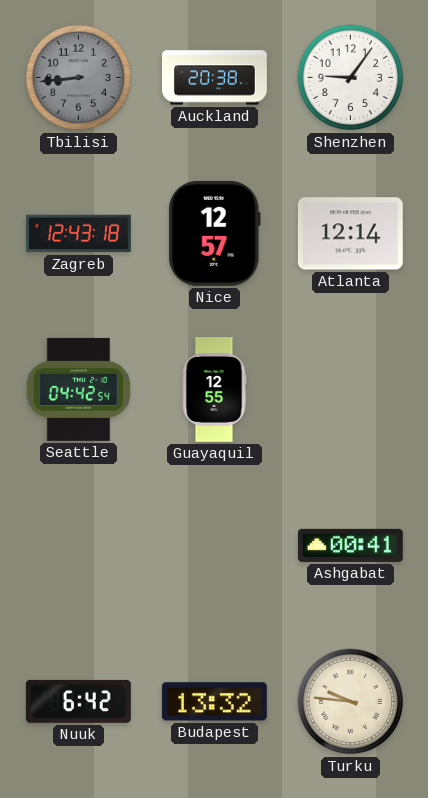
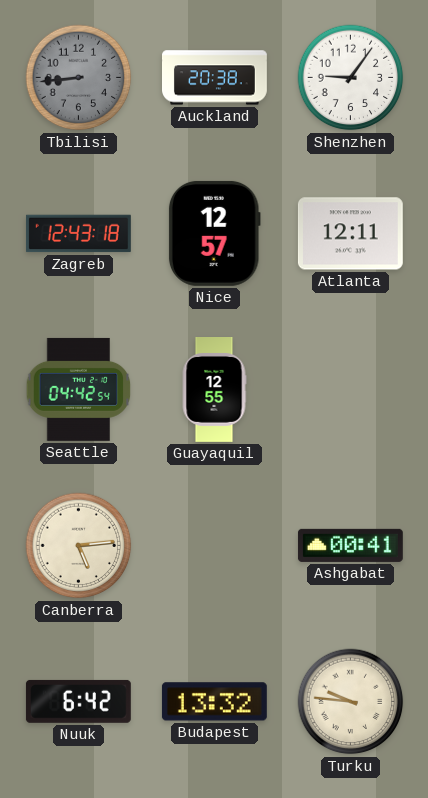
Atlanta: 12:14 -> 12:11
Canberra: none -> 5:14
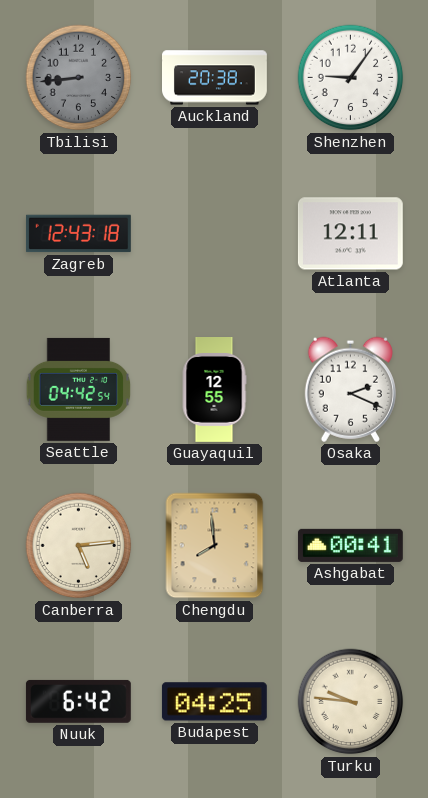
Nice: 12:57 -> none
Osaka: none -> 2:19
Chengdu: none -> 7:59
Budapest: 13:32 -> 04:25
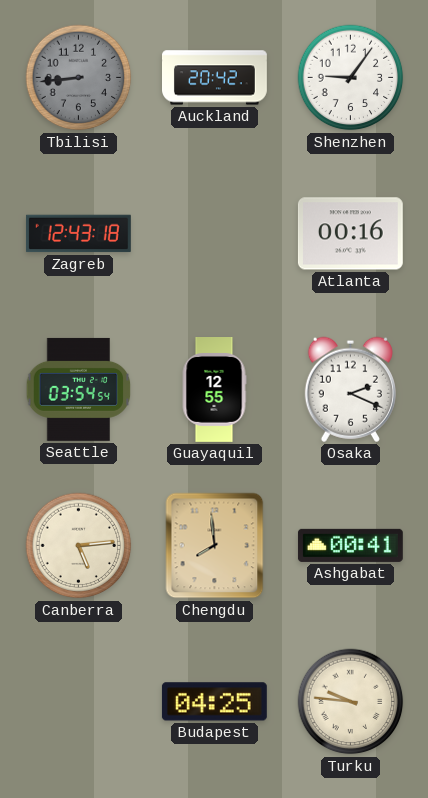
Auckland: 20:38 -> 20:42
Atlanta: 12:11 -> 00:16
Seattle: 04:42 -> 03:54
Nuuk: 6:42 -> none
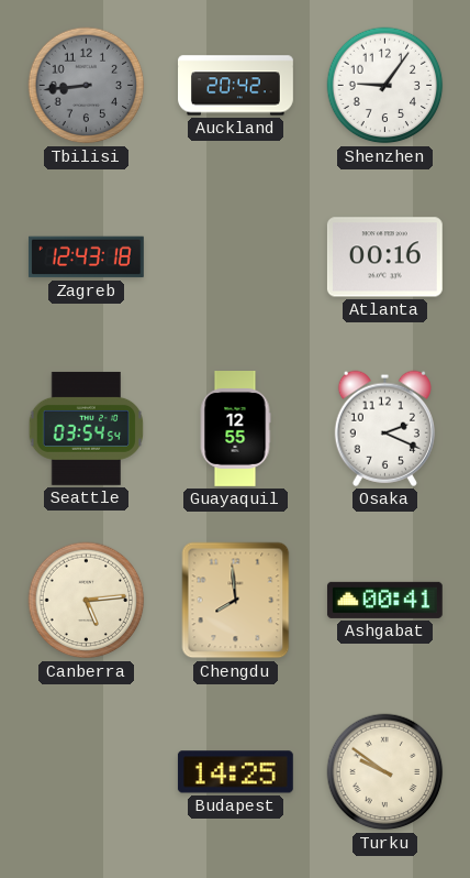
Budapest: 04:25 -> 14:25
Turku: 9:46 -> 9:51
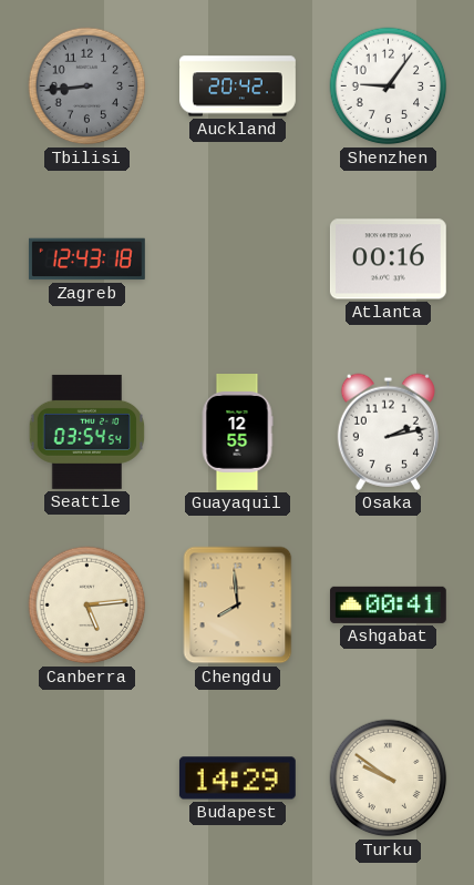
Osaka: 2:19 -> 2:13
Budapest: 14:25 -> 14:29
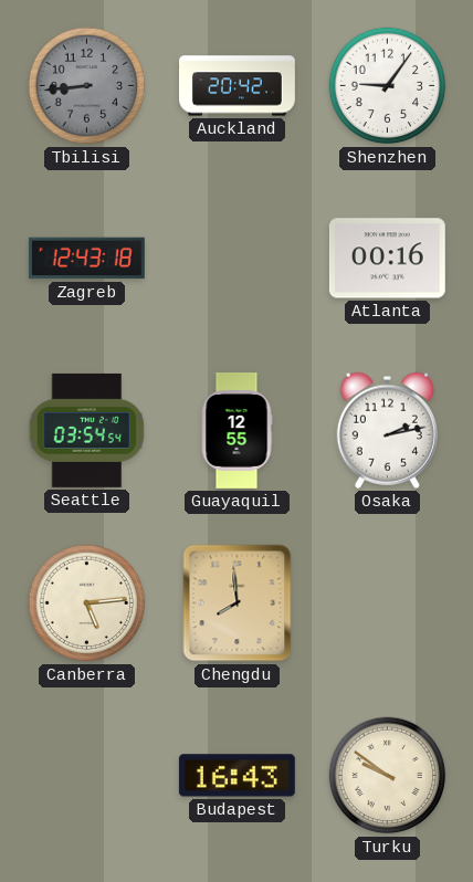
Ashgabat: 00:41 -> none
Budapest: 14:29 -> 16:43
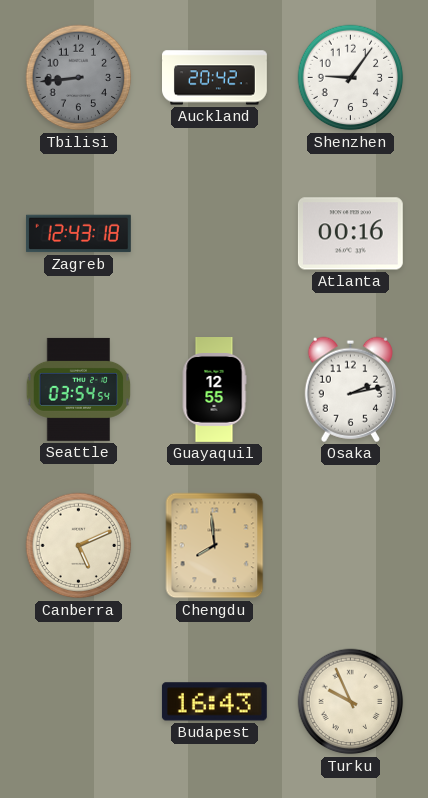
Canberra: 5:14 -> 5:11
Turku: 9:51 -> 9:56
